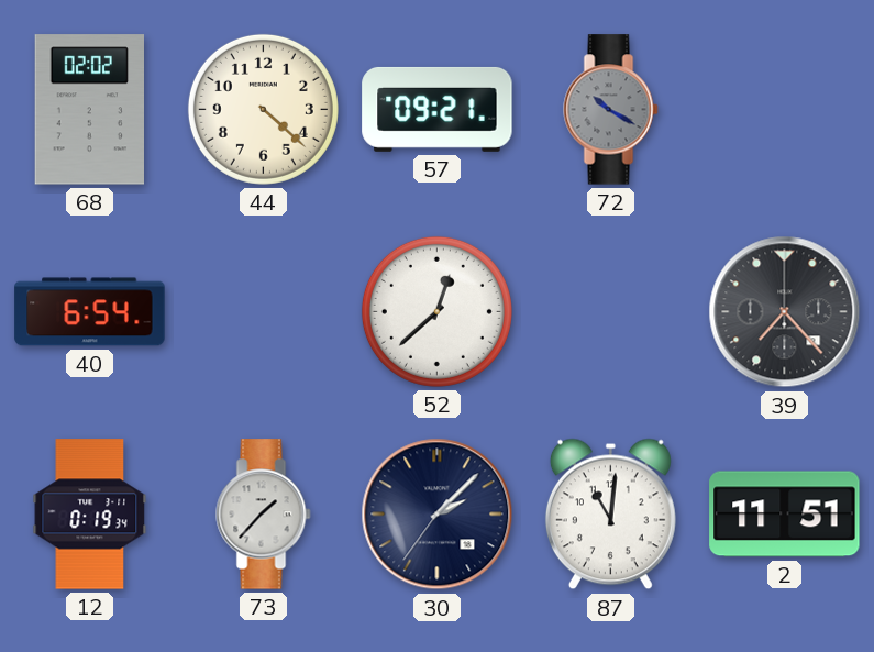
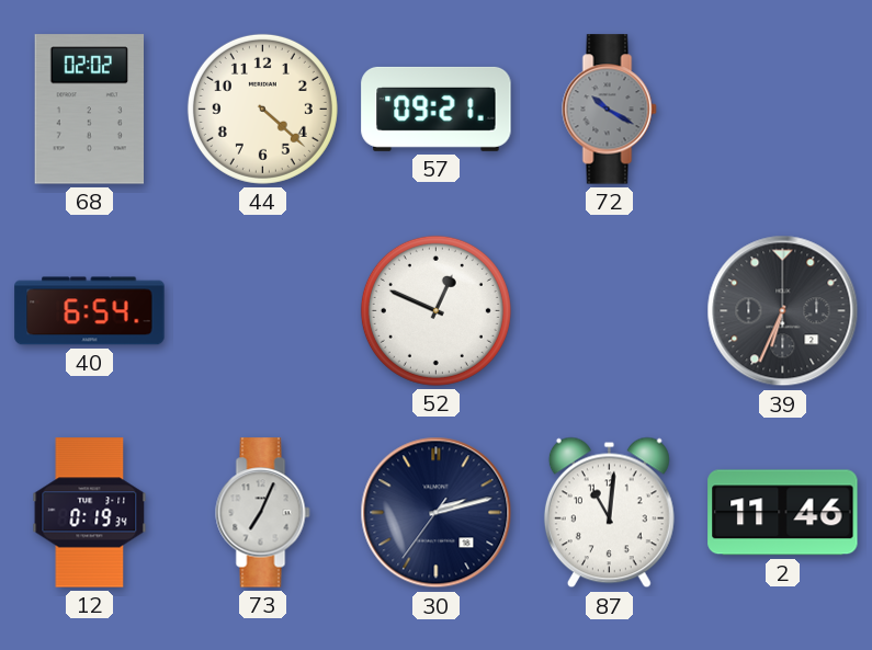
52: 12:38 -> 12:49
39: 7:23 -> 6:34
73: 1:37 -> 7:04
30: 2:07 -> 2:12
2: 11:51 -> 11:46
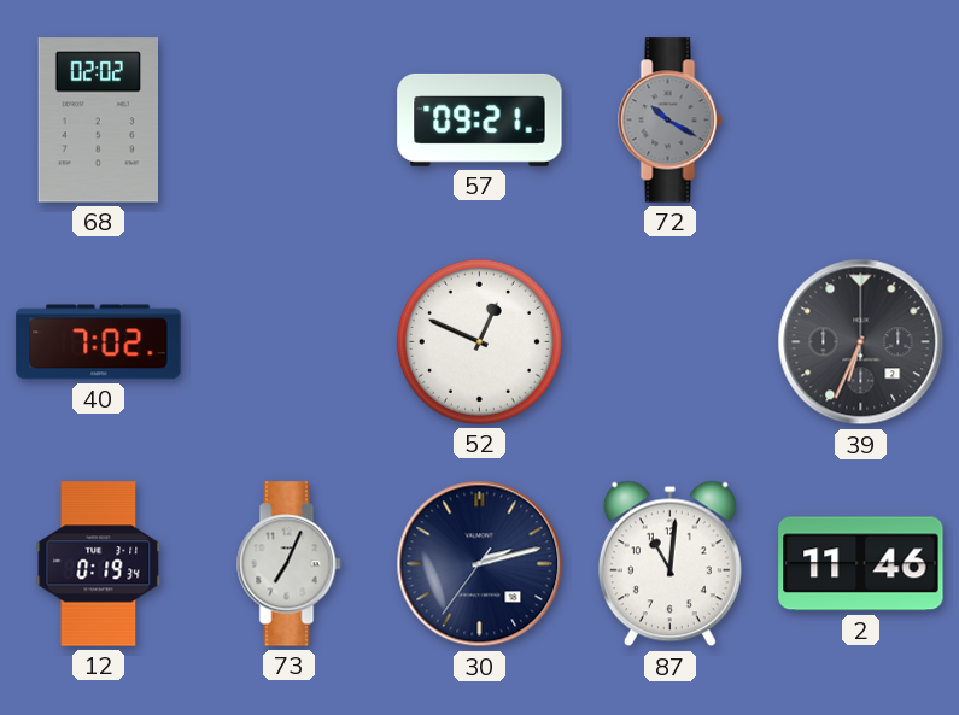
44: 4:22 -> none
40: 6:54 -> 7:02
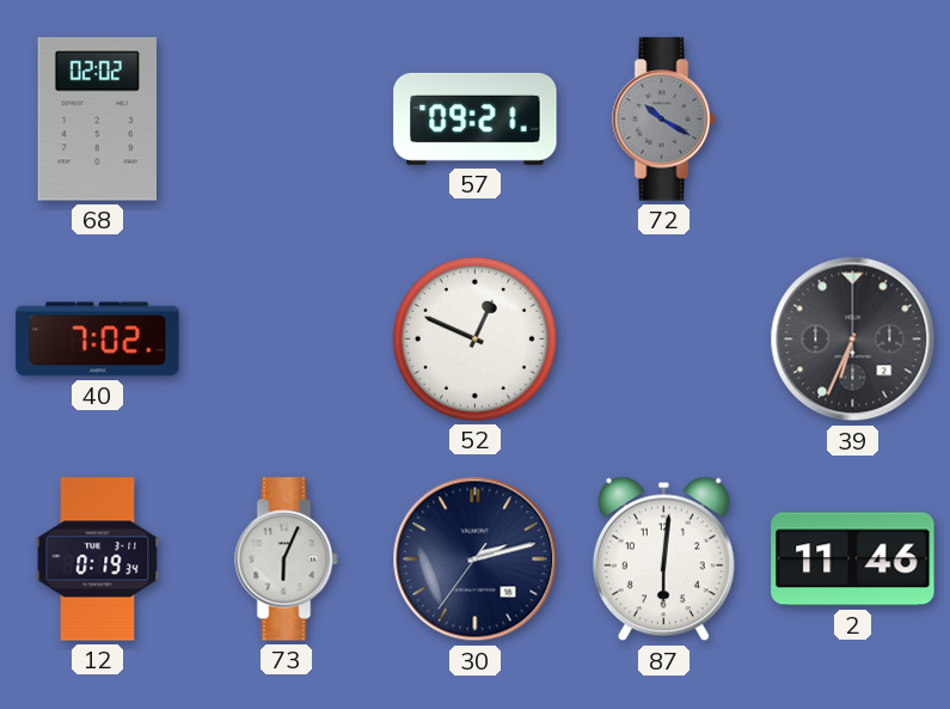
73: 7:04 -> 6:04
87: 11:01 -> 6:01
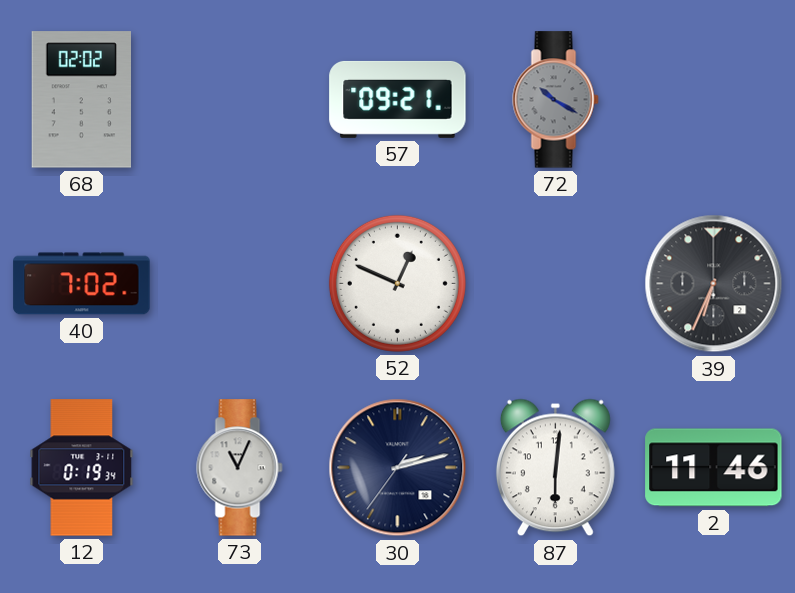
73: 6:04 -> 11:04
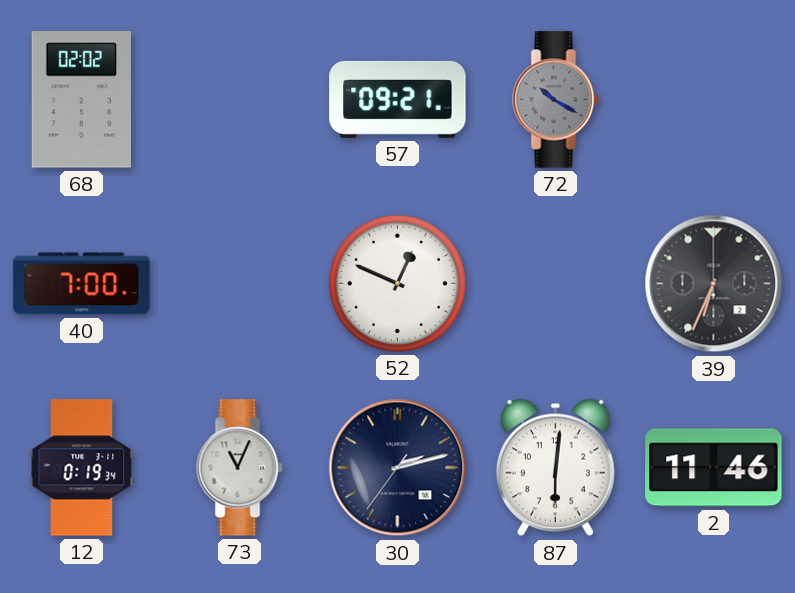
40: 7:02 -> 7:00
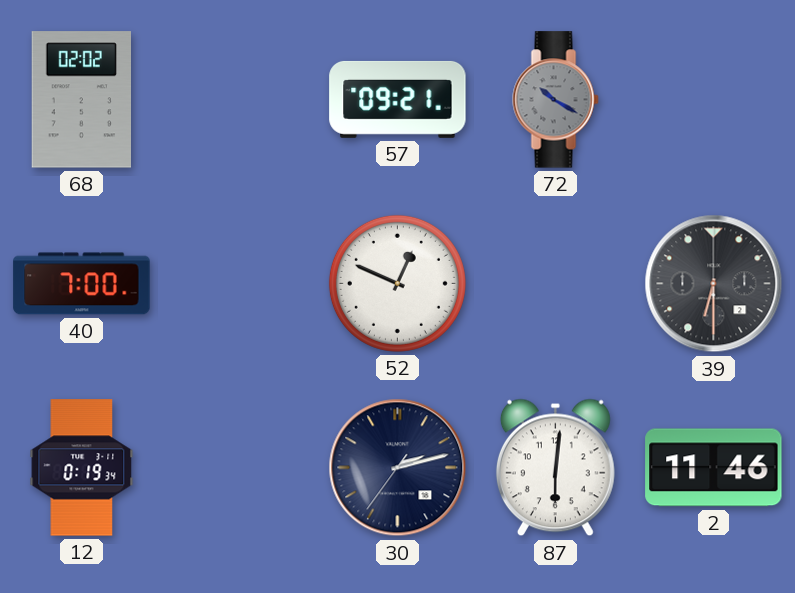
39: 6:34 -> 6:30
73: 11:04 -> none
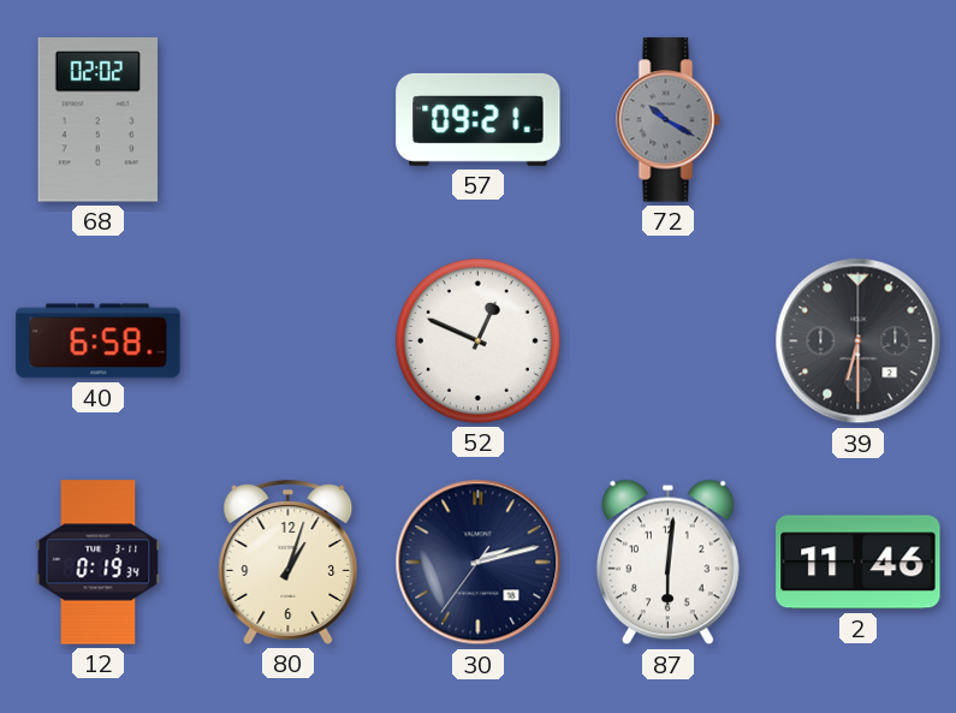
40: 7:00 -> 6:58
80: none -> 1:03
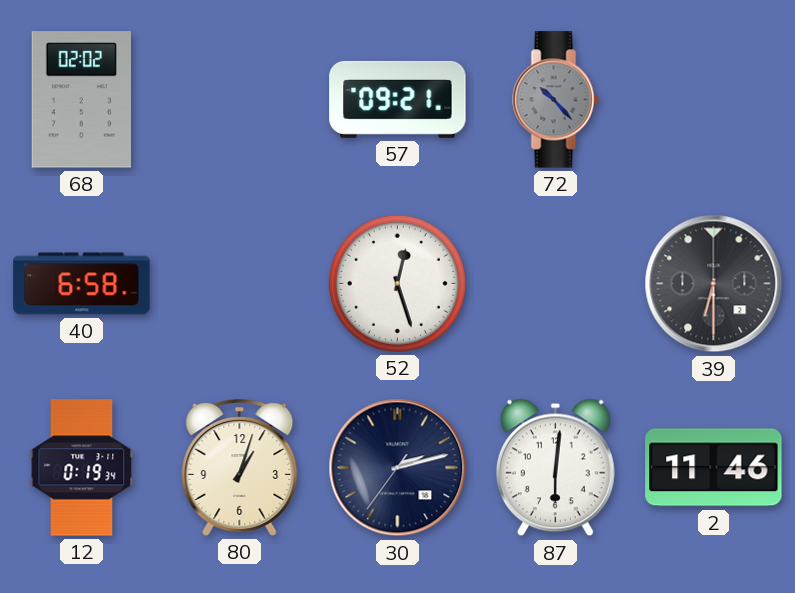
72: 10:20 -> 10:23
52: 12:49 -> 12:27
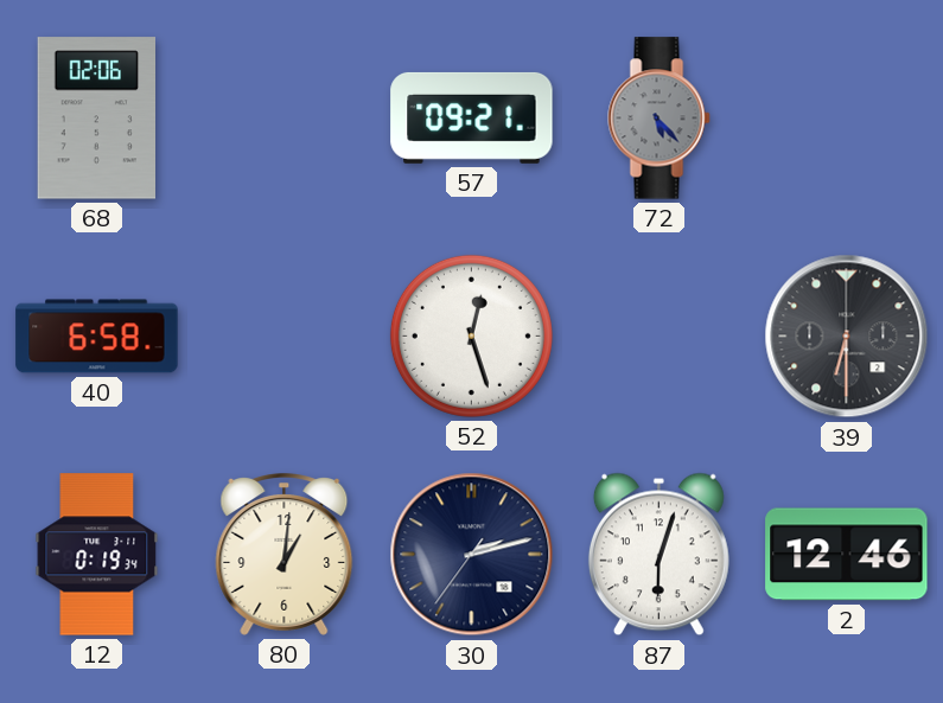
68: 02:02 -> 02:06
72: 10:23 -> 5:23
80: 1:03 -> 1:01
87: 6:01 -> 6:03
2: 11:46 -> 12:46
